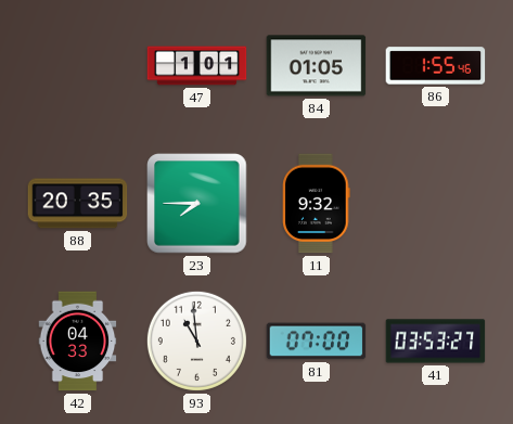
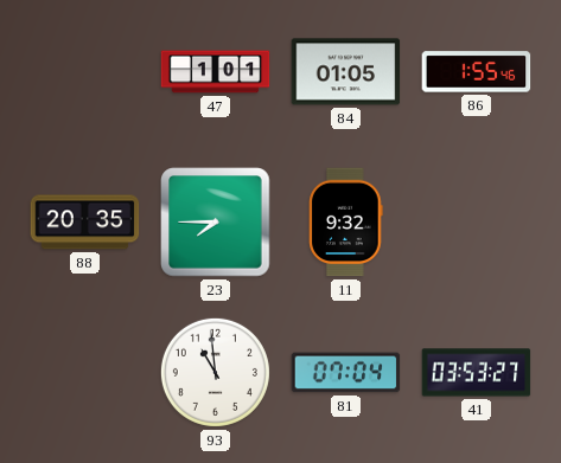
42: 04:33 -> none
81: 07:00 -> 07:04
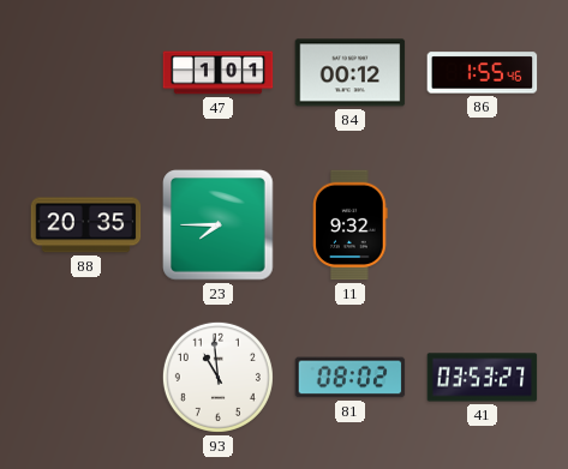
84: 01:05 -> 00:12
81: 07:04 -> 08:02
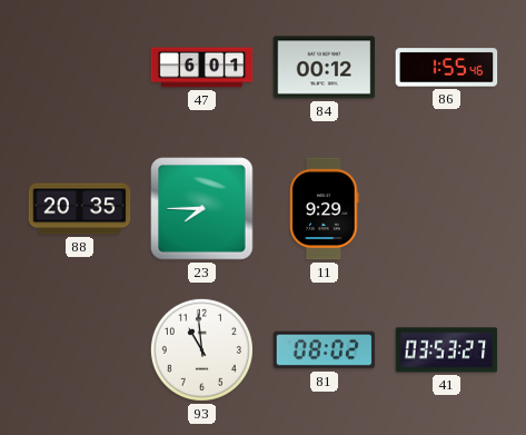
47: 1:01 -> 6:01
11: 9:32 -> 9:29
